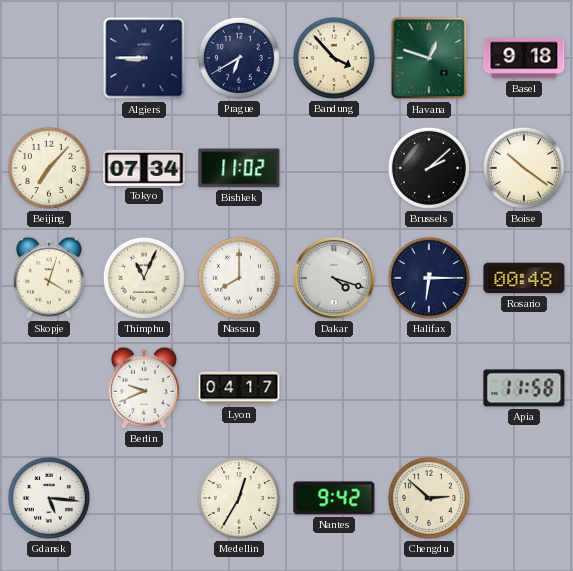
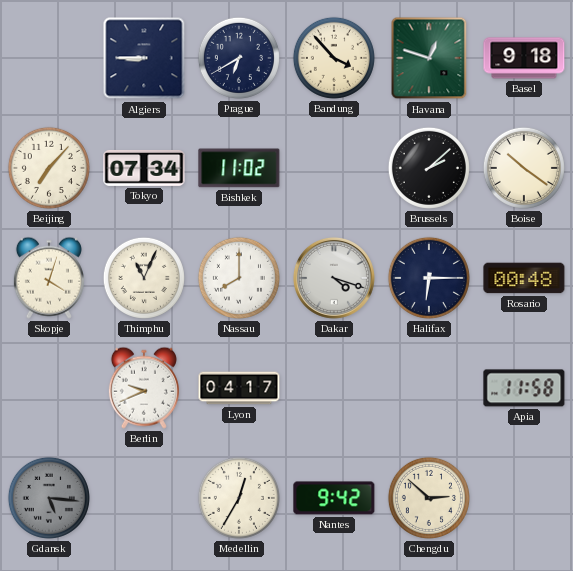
Gdansk dial: white -> grey
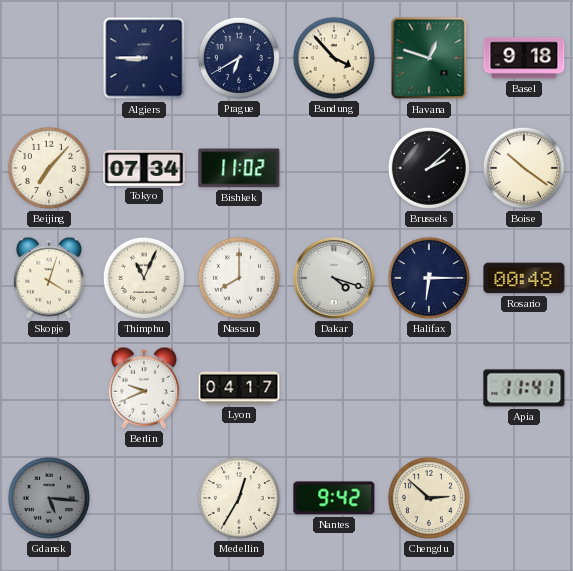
Apia: 11:58 -> 11:41
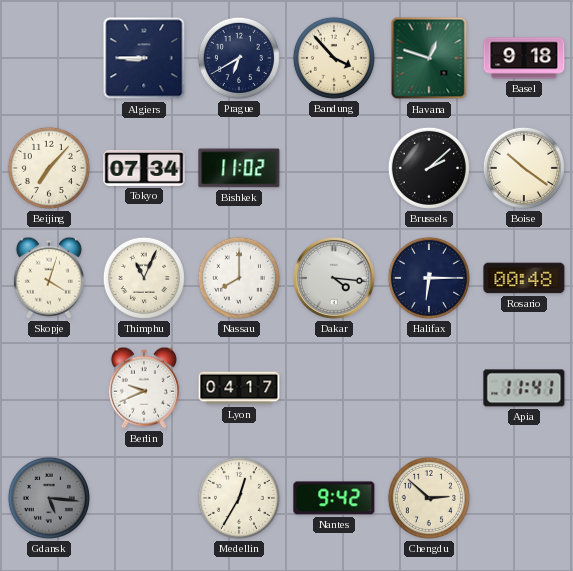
Dakar: 4:18 -> 4:16
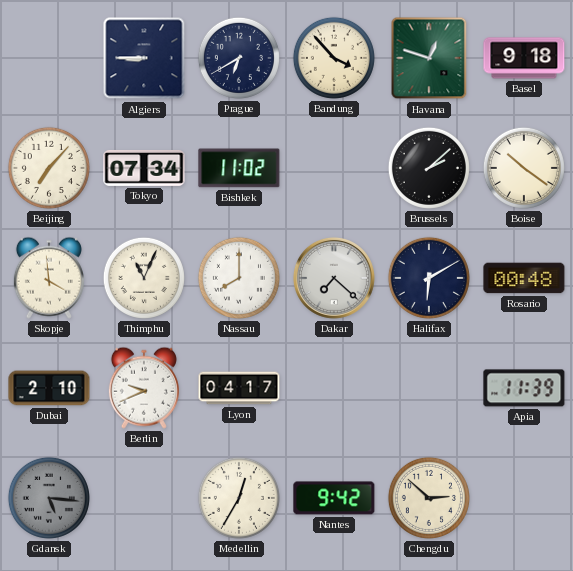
Skopje: 4:03 -> 3:59
Dakar: 4:16 -> 7:22
Halifax: 6:15 -> 6:10
Dubai: none -> 2:10
Apia: 11:41 -> 11:39
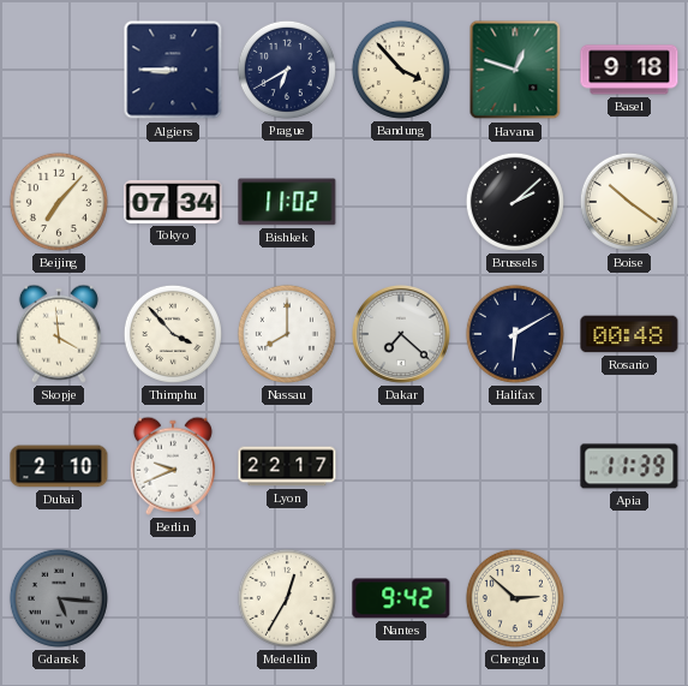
Thimphu: 11:04 -> 3:53
Lyon: 04:17 -> 22:17
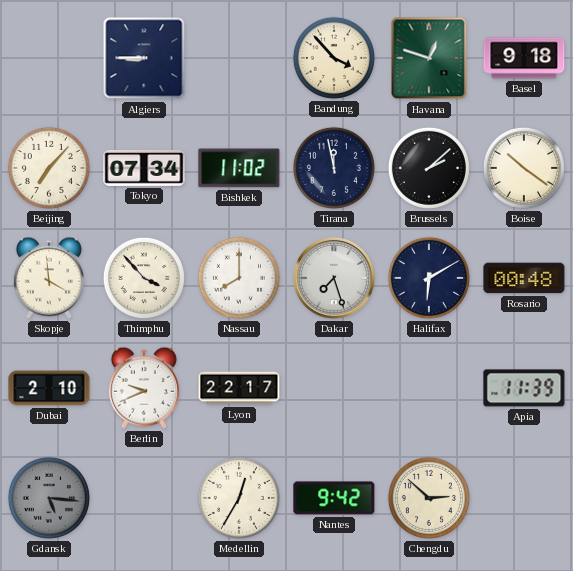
Prague: 6:40 -> none
Tirana: none -> 11:58
Dakar: 7:22 -> 7:27
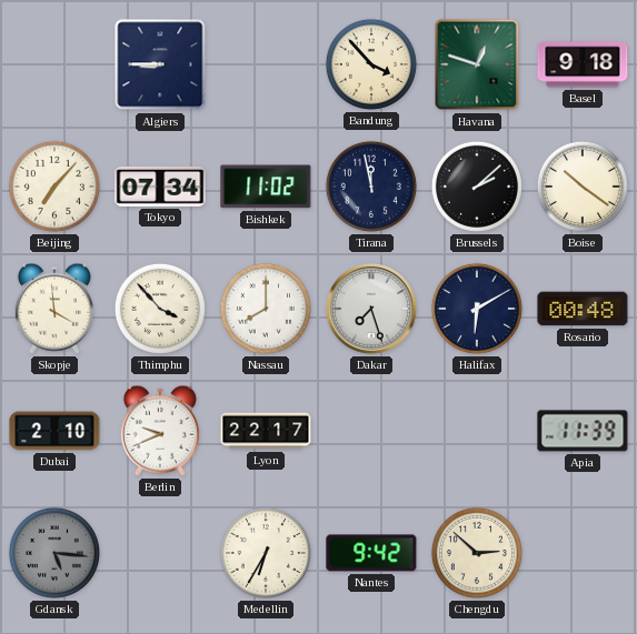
Medellin: 12:35 -> 6:35
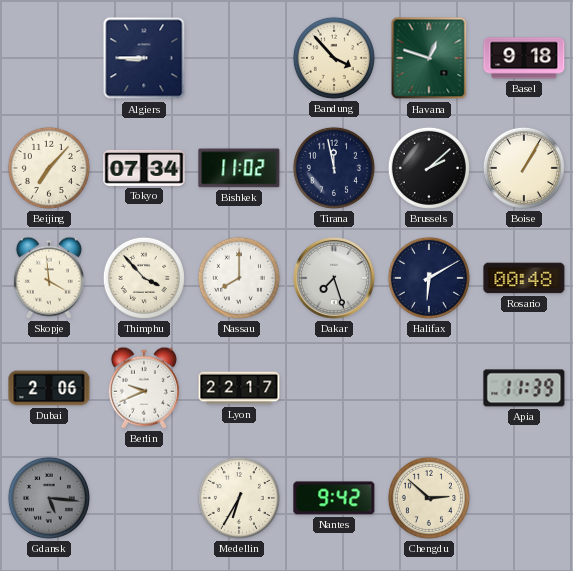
Boise: 10:21 -> 1:05
Dubai: 2:10 -> 2:06
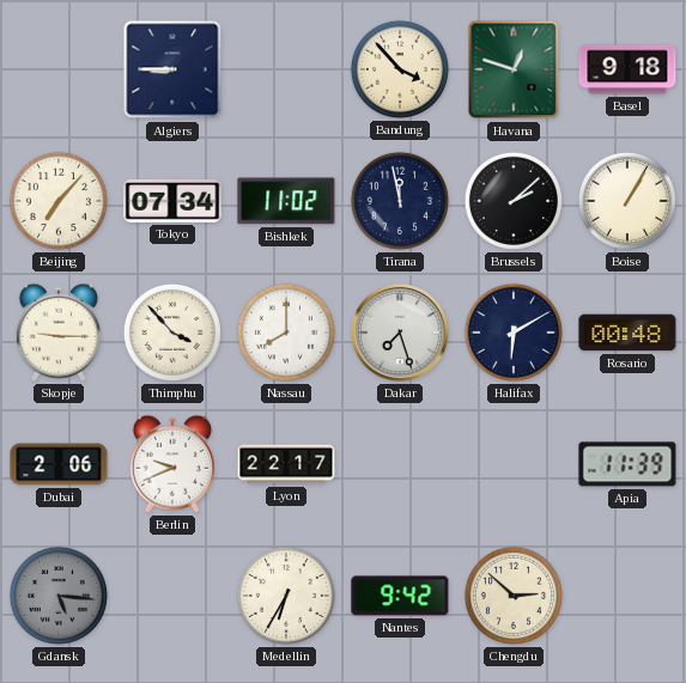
Skopje: 3:59 -> 9:15
